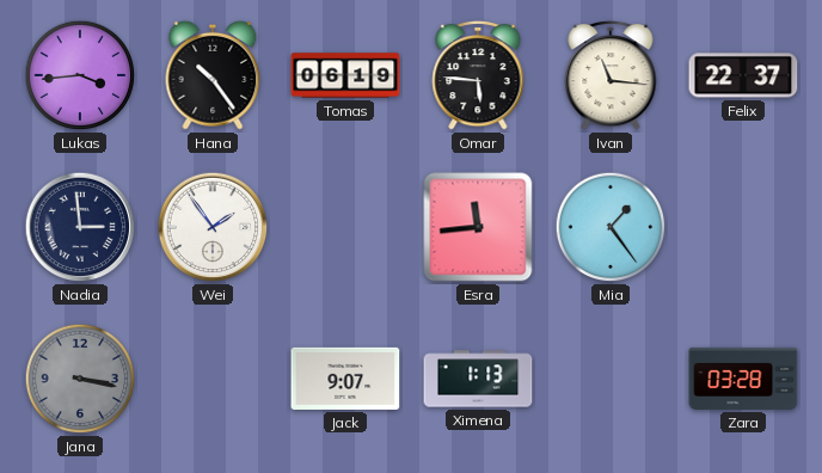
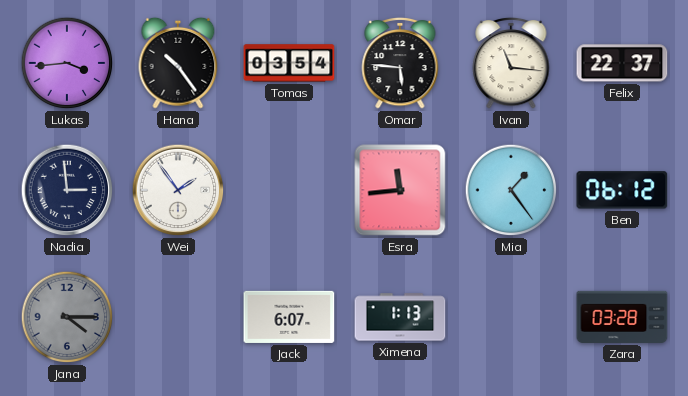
Tomas: 06:19 -> 03:54
Ben: none -> 06:12
Jana: 3:17 -> 4:15
Jack: 9:07 -> 6:07
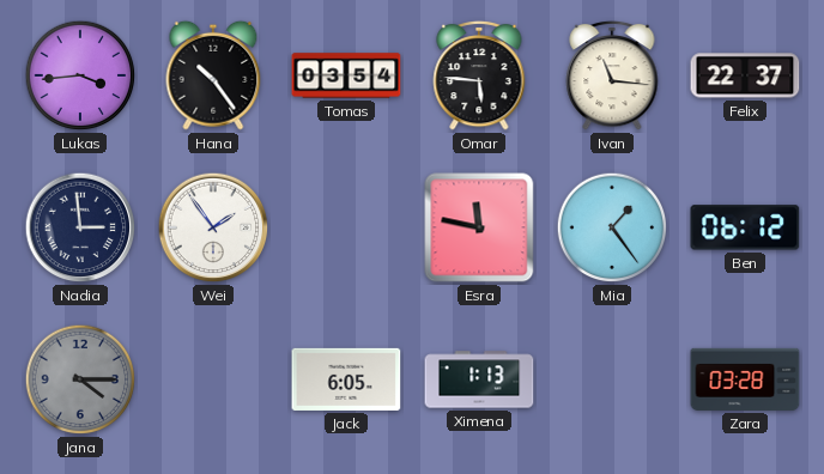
Esra: 11:44 -> 11:47
Jack: 6:07 -> 6:05
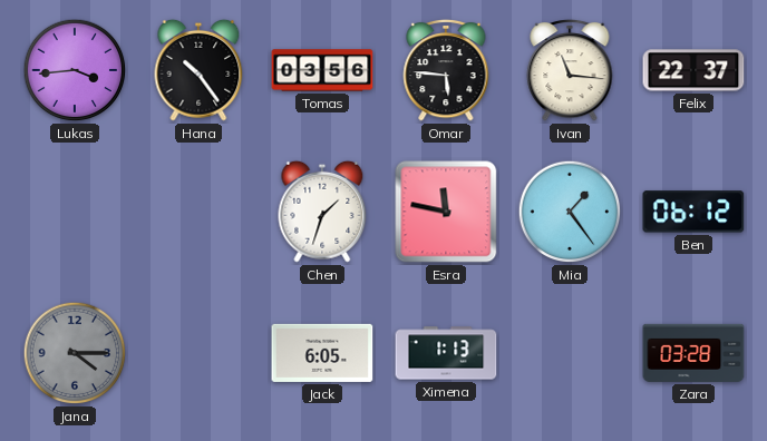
Tomas: 03:54 -> 03:56
Nadia: 2:59 -> none
Wei: 1:54 -> none
Chen: none -> 1:33
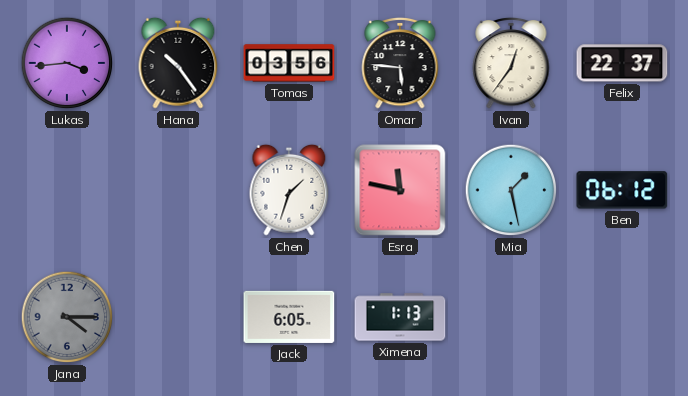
Ivan: 11:16 -> 12:36
Mia: 1:24 -> 1:28
Zara: 03:28 -> none
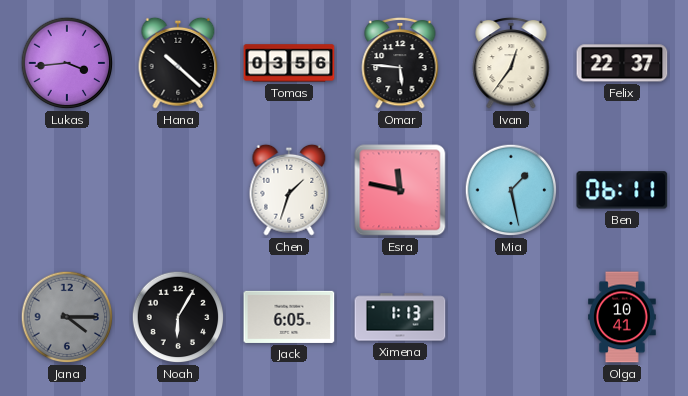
Hana: 10:24 -> 10:22
Ben: 06:12 -> 06:11
Noah: none -> 6:05
Olga: none -> 10:41
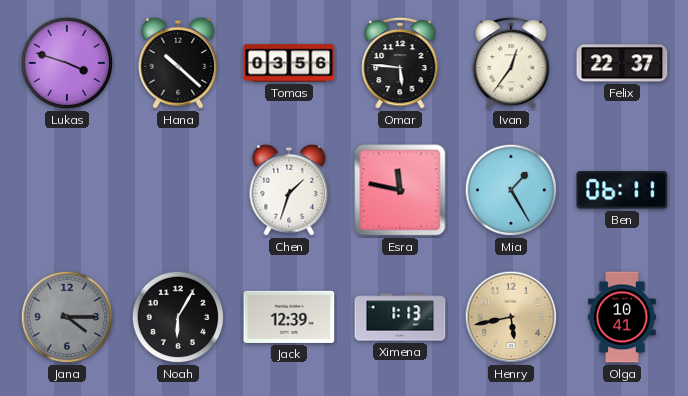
Lukas: 3:44 -> 3:48
Mia: 1:28 -> 1:25
Jack: 6:05 -> 12:39
Henry: none -> 5:43
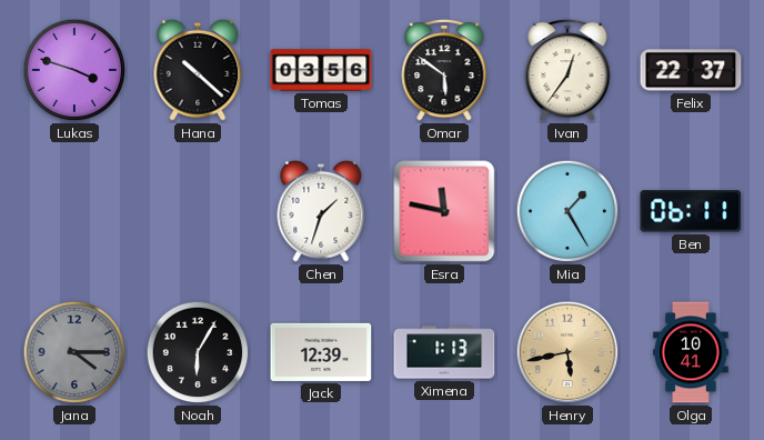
Omar: 5:46 -> 5:51
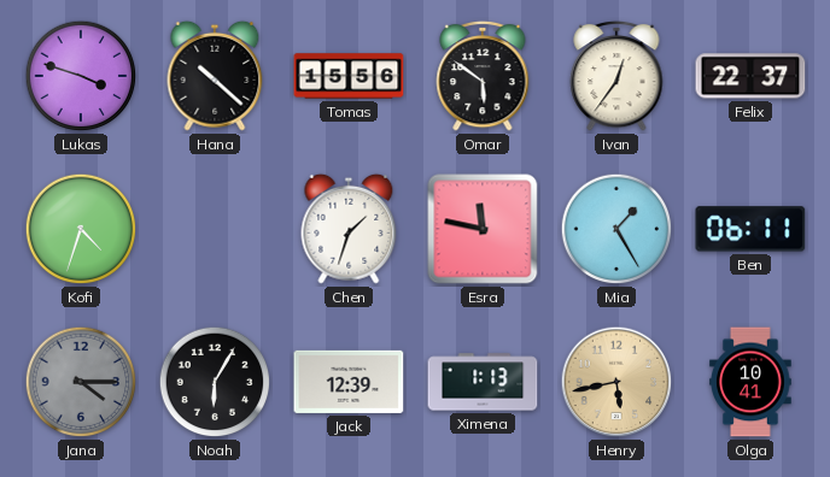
Tomas: 03:56 -> 15:56
Kofi: none -> 4:33
